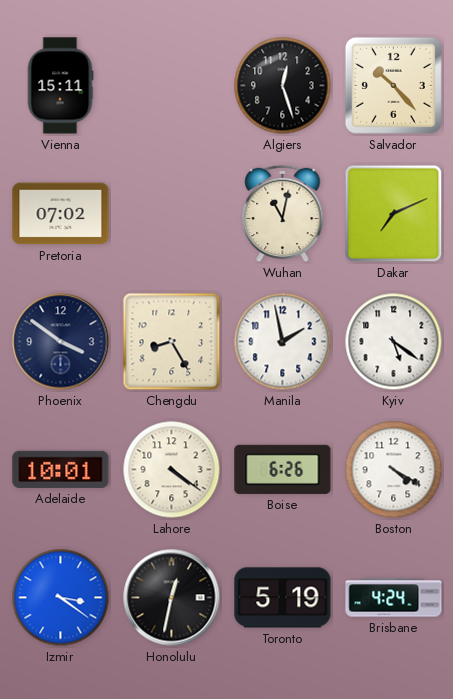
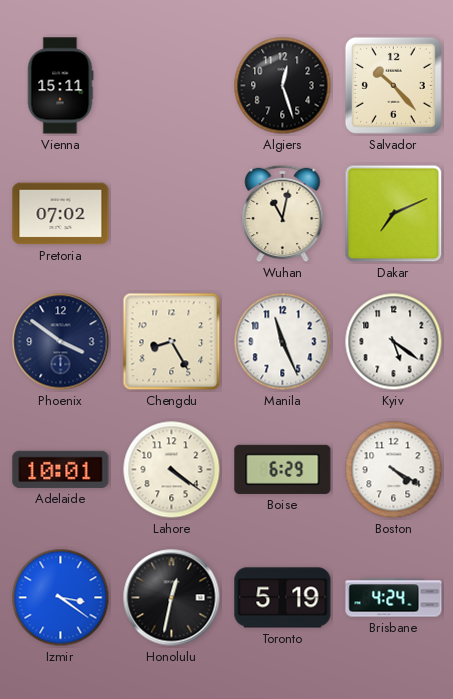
Manila: 1:58 -> 11:26
Boise: 6:26 -> 6:29
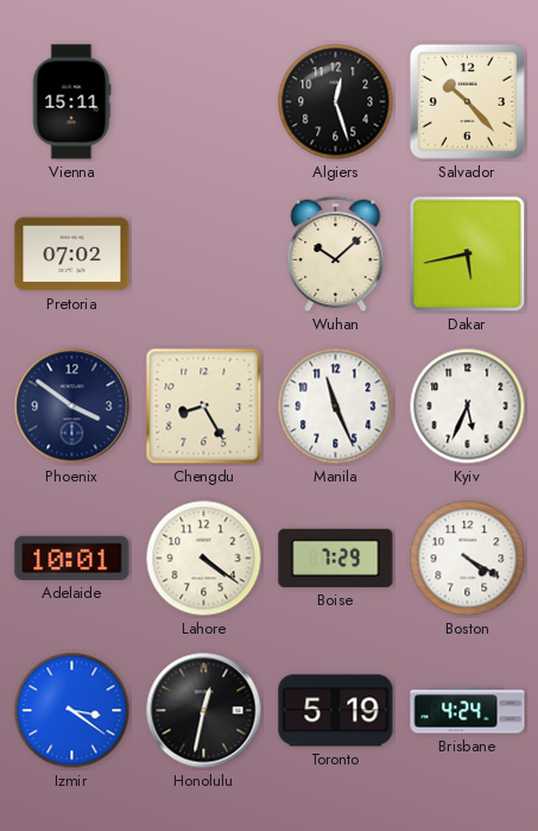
Wuhan: 11:02 -> 10:08
Dakar: 7:11 -> 5:43
Kyiv: 5:21 -> 5:34
Boise: 6:29 -> 7:29
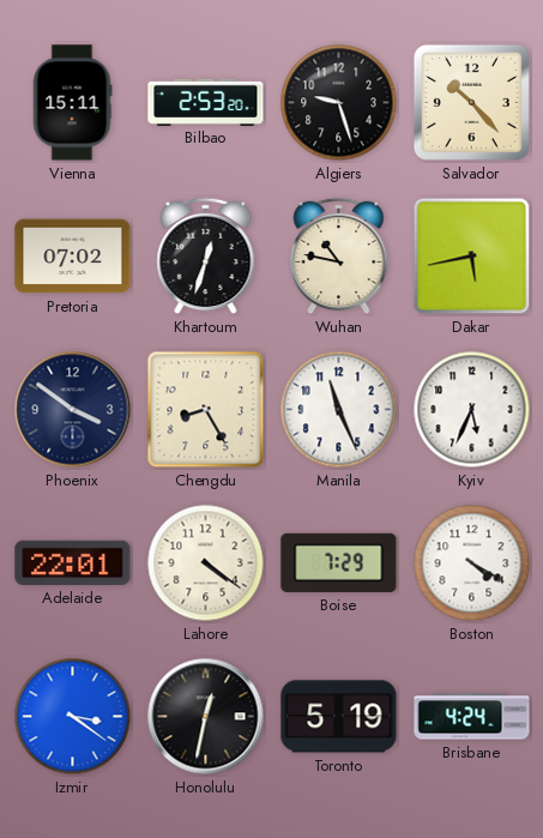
Bilbao: none -> 2:53
Algiers: 12:27 -> 9:27
Khartoum: none -> 12:33
Wuhan: 10:08 -> 10:47
Adelaide: 10:01 -> 22:01
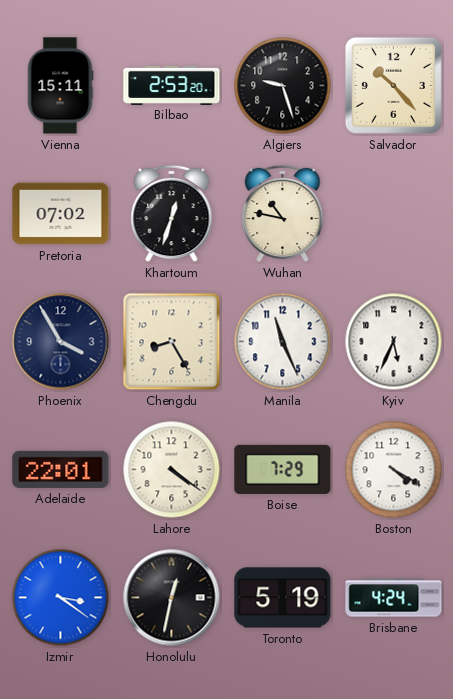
Dakar: 5:43 -> none
Phoenix: 3:51 -> 3:55
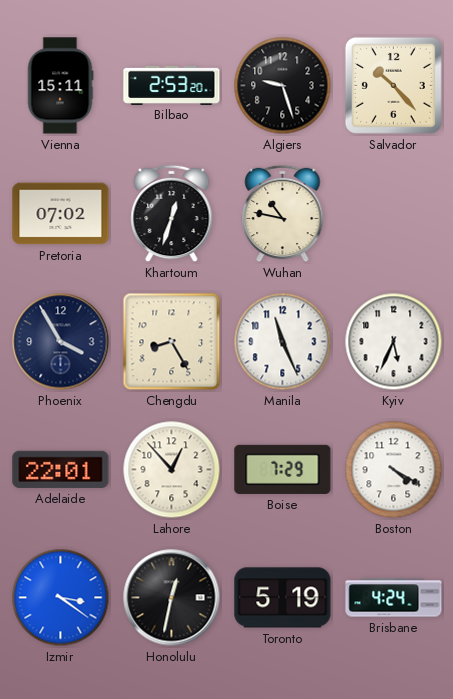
Lahore: 4:21 -> 12:53
